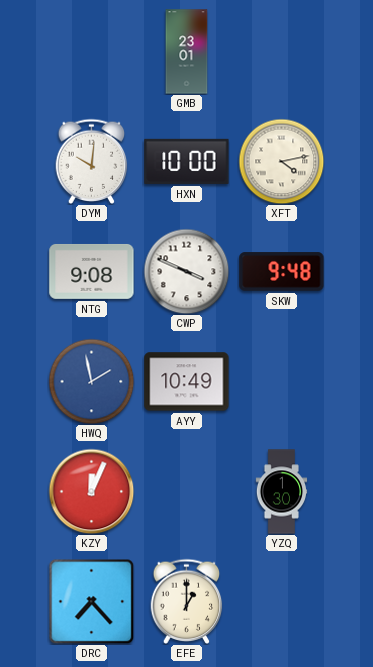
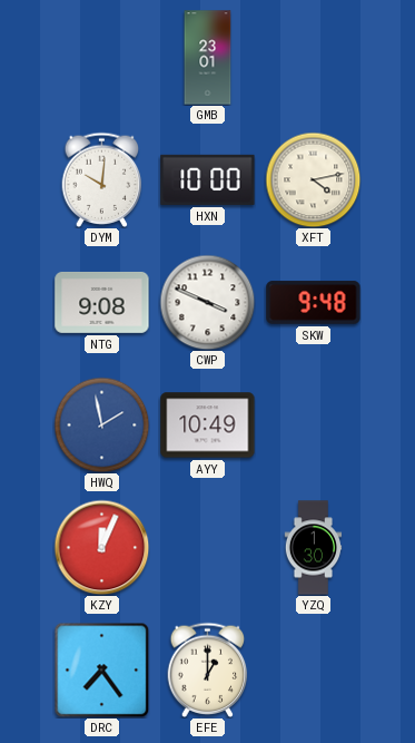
DRC: 7:23 -> 7:24
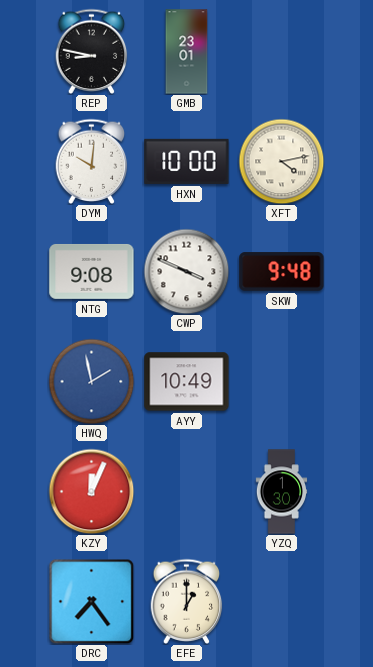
REP: none -> 8:47
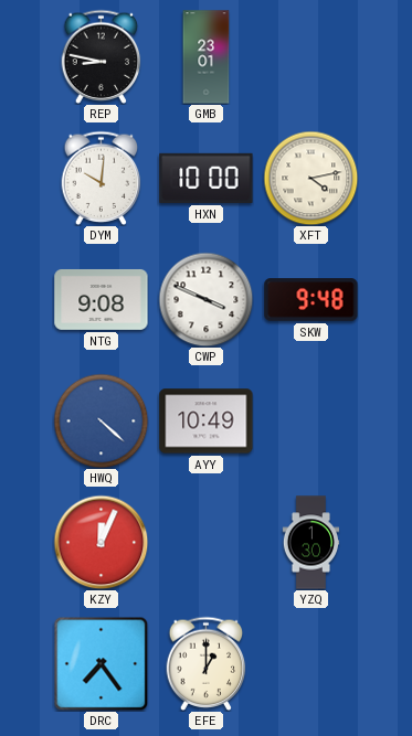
HWQ: 1:58 -> 4:22
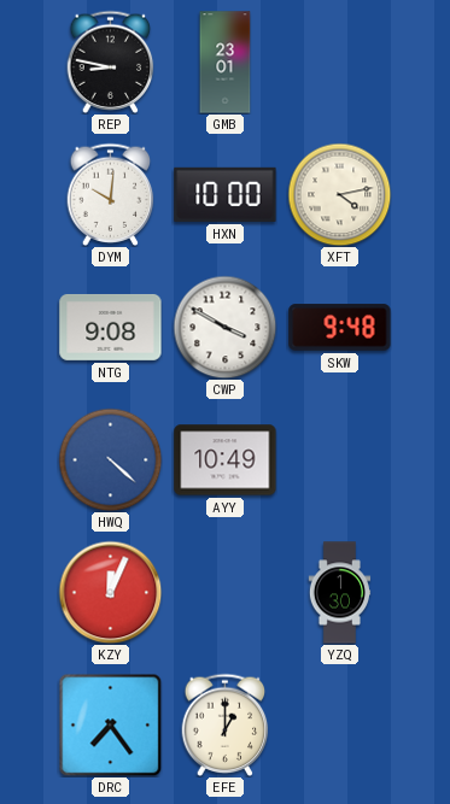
CWP: 3:49 -> 3:50
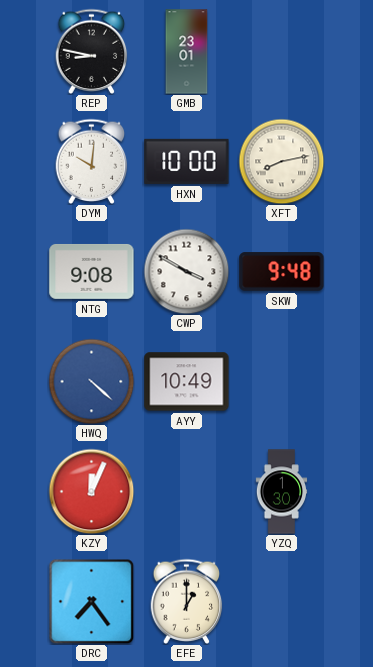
XFT: 4:13 -> 8:13
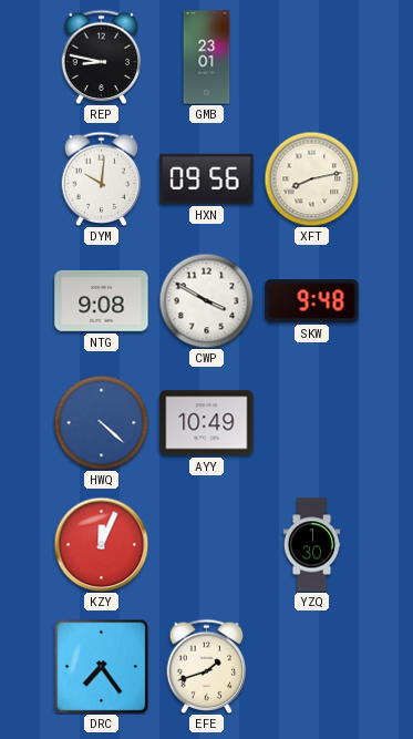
HXN: 10:00 -> 09:56
EFE: 1:00 -> 1:42
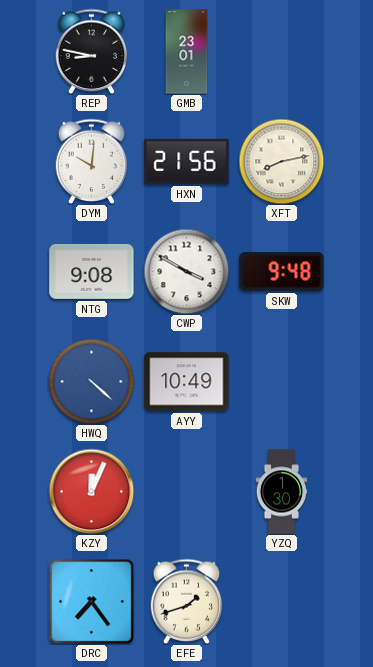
HXN: 09:56 -> 21:56
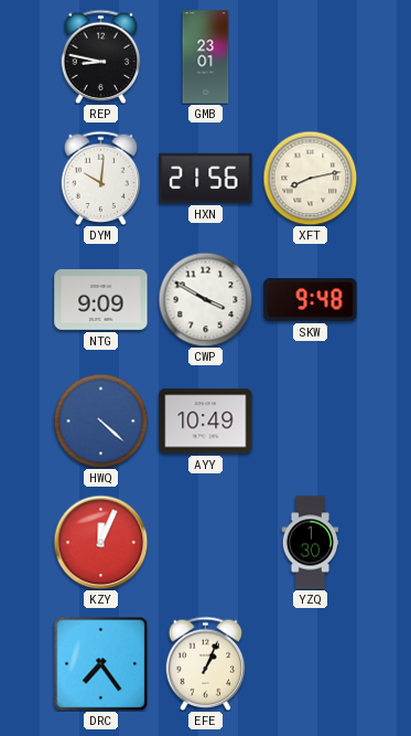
NTG: 9:08 -> 9:09
EFE: 1:42 -> 1:04
